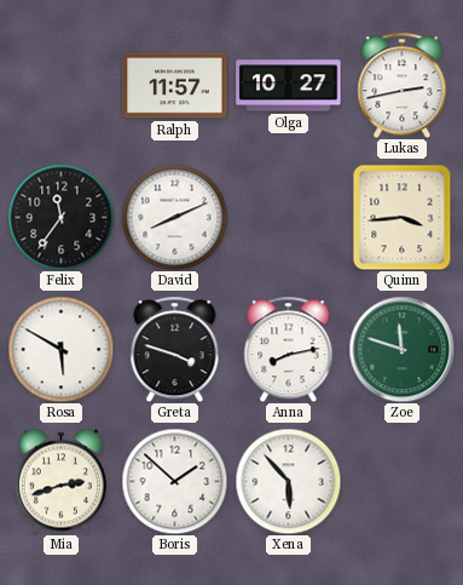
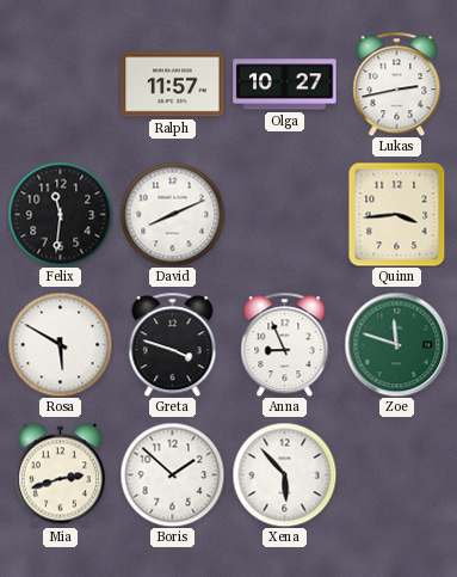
Felix: 11:36 -> 11:31
Anna: 8:13 -> 8:56
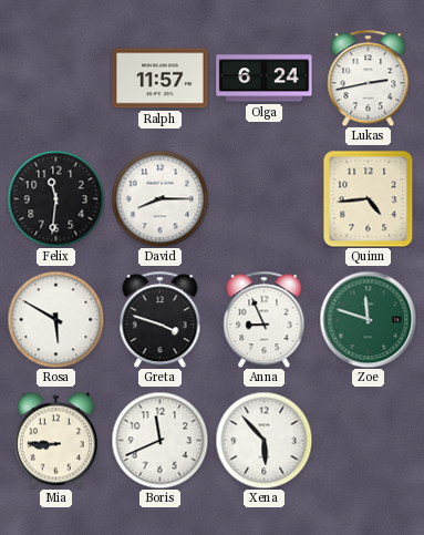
Olga: 10:27 -> 6:24
David: 8:11 -> 8:15
Quinn: 3:44 -> 4:44
Mia: 2:42 -> 8:45
Boris: 1:52 -> 11:41
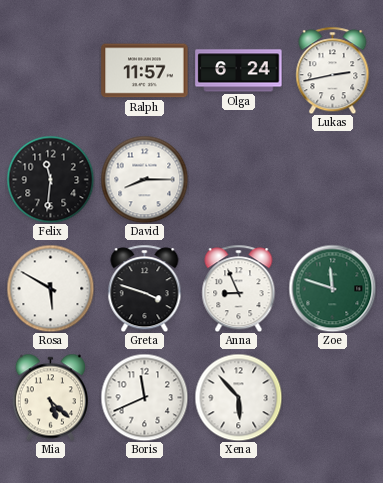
Quinn: 4:44 -> none
Mia: 8:45 -> 5:22
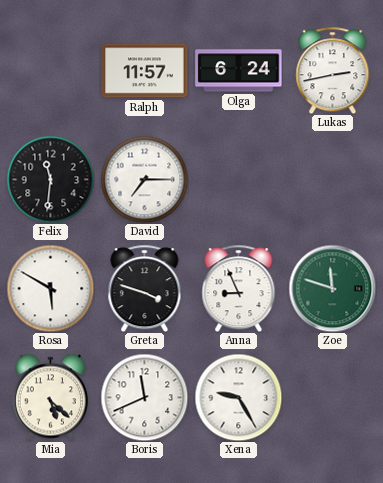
David: 8:15 -> 7:15
Xena: 5:53 -> 9:25
